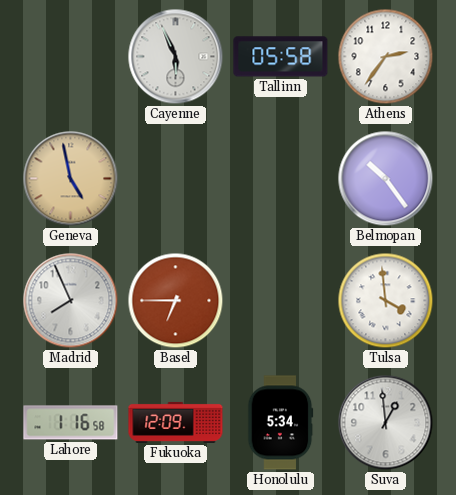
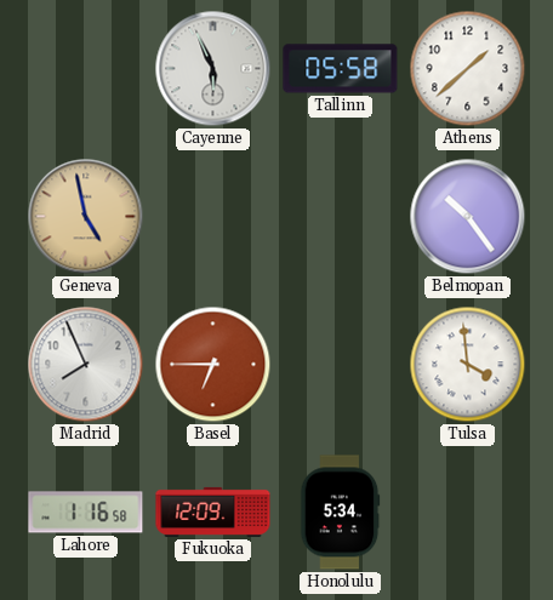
Athens: 2:36 -> 1:38
Suva: 12:59 -> none
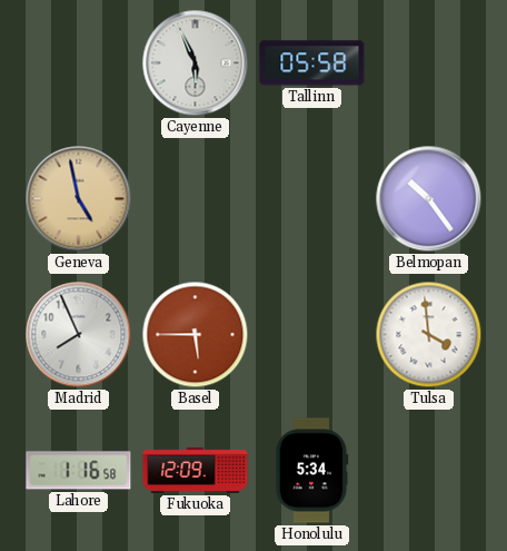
Athens: 1:38 -> none
Basel: 6:45 -> 5:45
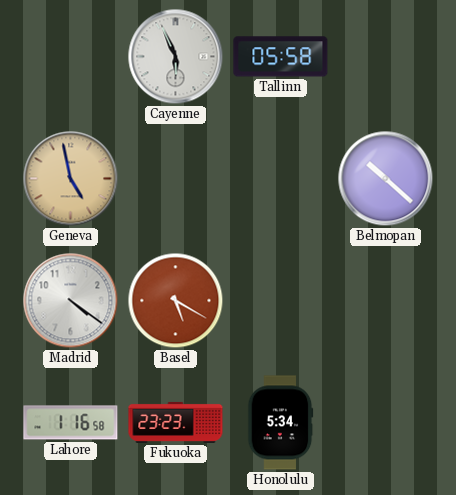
Belmopan: 10:24 -> 10:22
Madrid: 7:56 -> 4:21
Basel: 5:45 -> 5:20
Tulsa: 3:59 -> none
Fukuoka: 12:09 -> 23:23
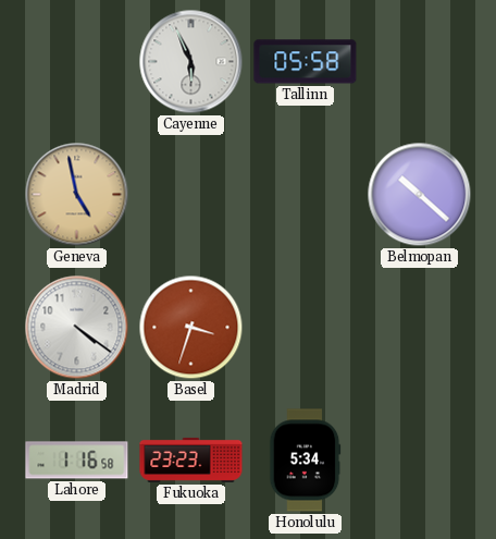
Basel: 5:20 -> 3:33
